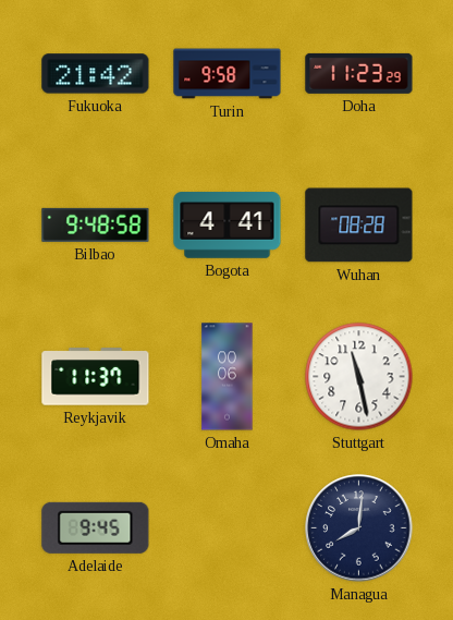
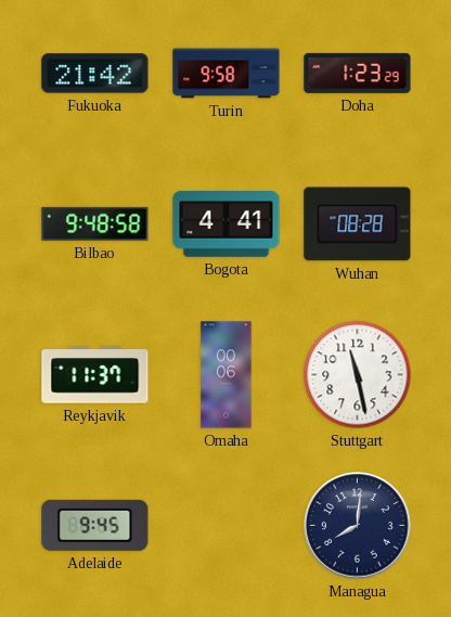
Doha: 11:23 -> 1:23
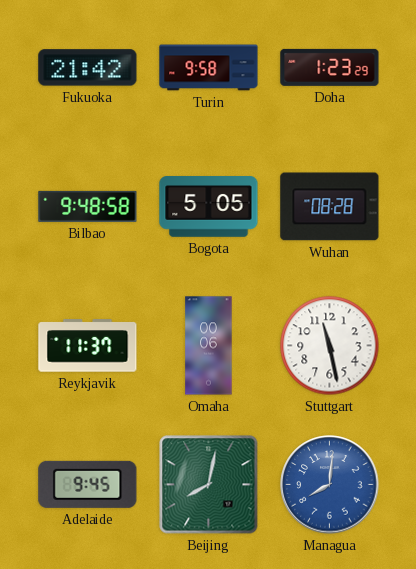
Bogota: 4:41 -> 5:05
Beijing: none -> 8:02
Managua dial: navy -> blue
